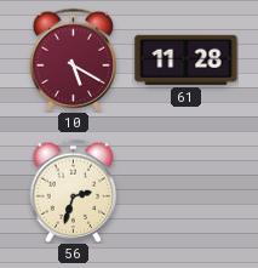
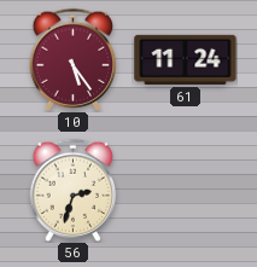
10: 5:20 -> 5:24
61: 11:28 -> 11:24
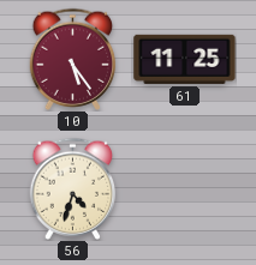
61: 11:24 -> 11:25
56: 2:33 -> 4:33
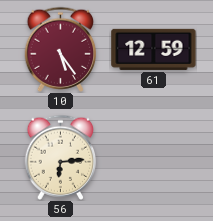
61: 11:25 -> 12:59
56: 4:33 -> 6:14
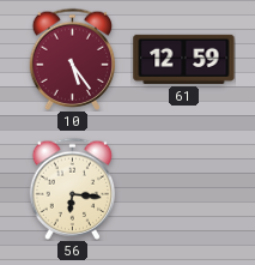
56: 6:14 -> 6:16
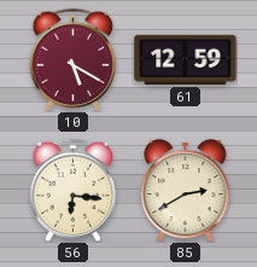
10: 5:24 -> 5:20
85: none -> 2:40
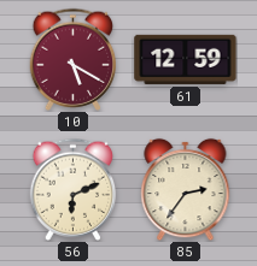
56: 6:16 -> 6:11
85: 2:40 -> 2:36
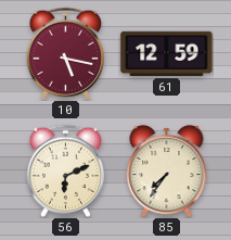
10: 5:20 -> 5:17
85: 2:36 -> 7:36
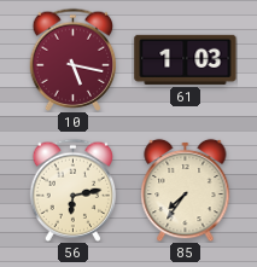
61: 12:59 -> 1:03
56: 6:11 -> 6:13
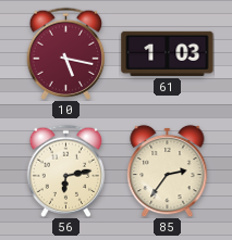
85: 7:36 -> 2:36
